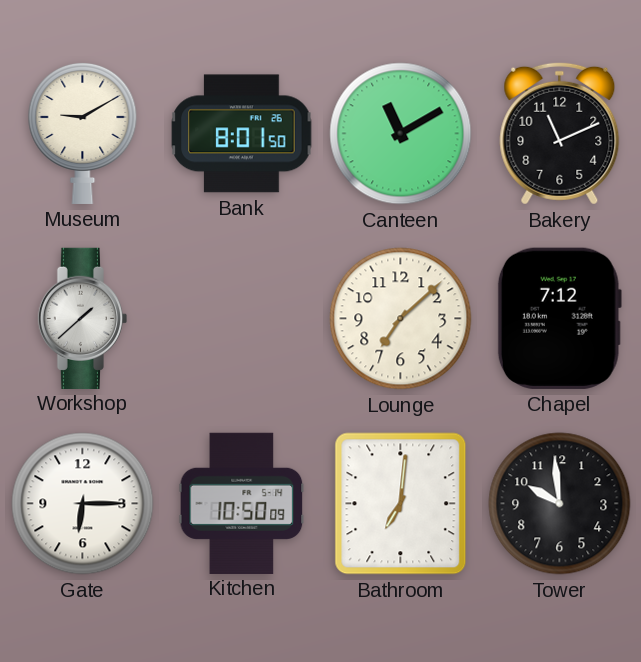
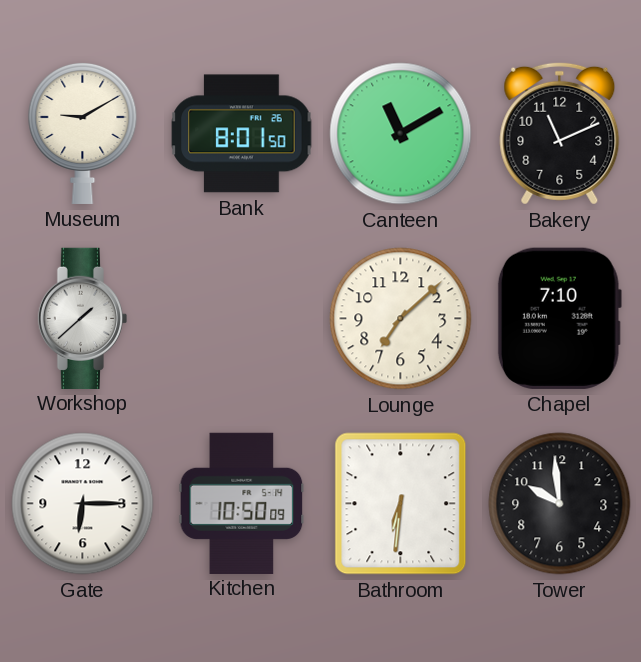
Chapel: 7:12 -> 7:10
Bathroom: 7:01 -> 6:31
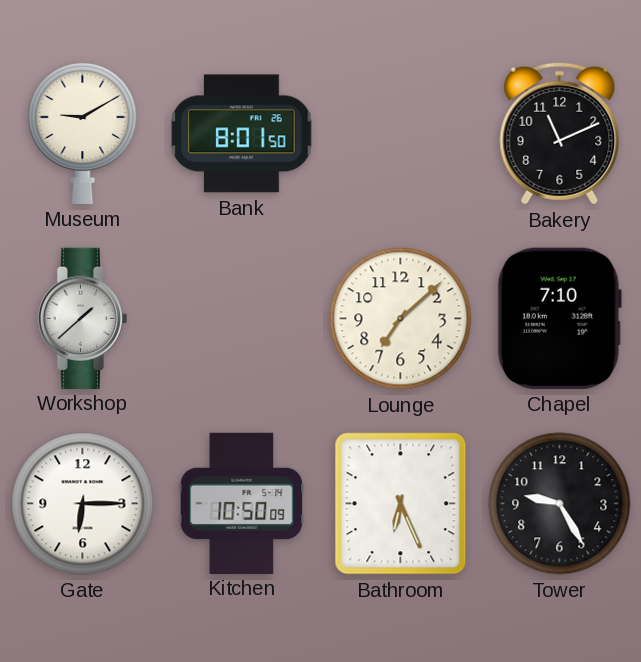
Canteen: 11:10 -> none
Bathroom: 6:31 -> 6:26
Tower: 9:59 -> 9:25
